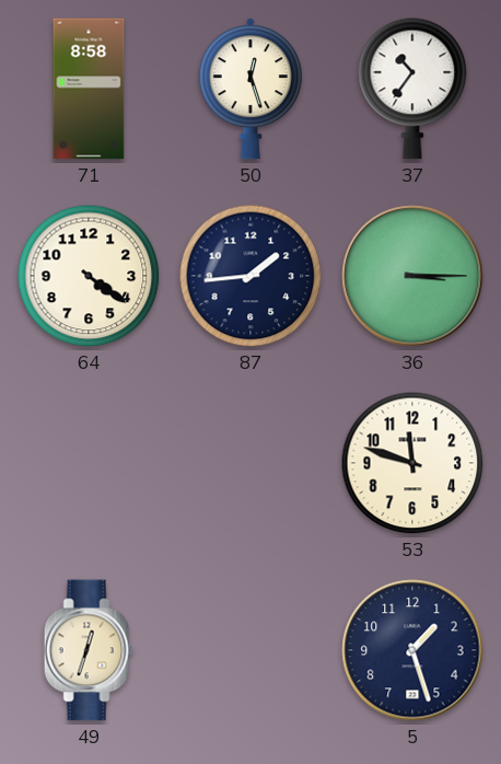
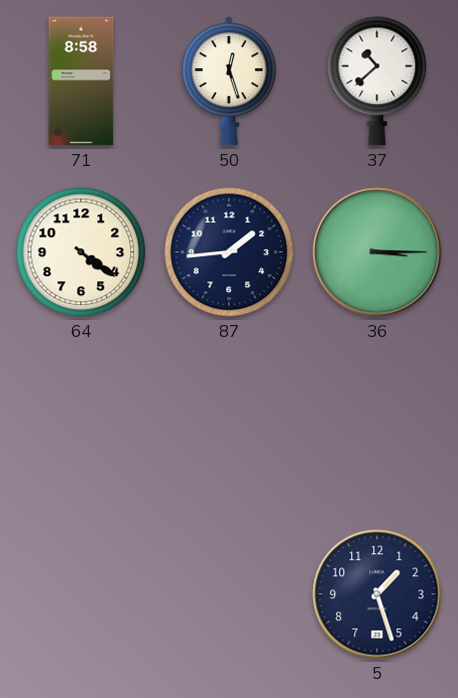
37: 10:36 -> 10:38
53: 11:48 -> none
49: 12:33 -> none
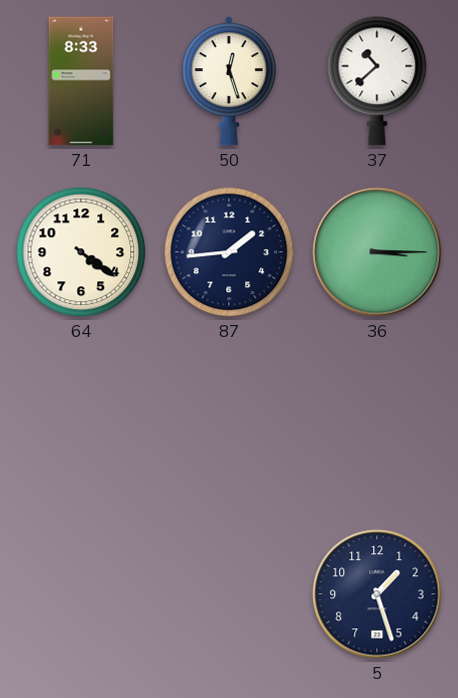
71: 8:58 -> 8:33
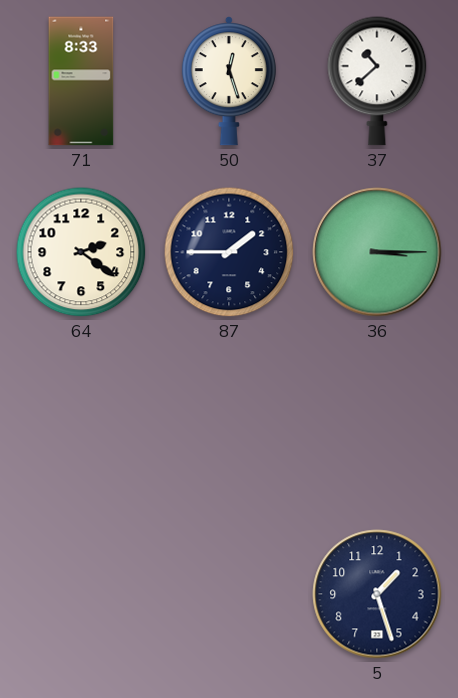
64: 4:21 -> 2:21
87: 1:44 -> 1:45
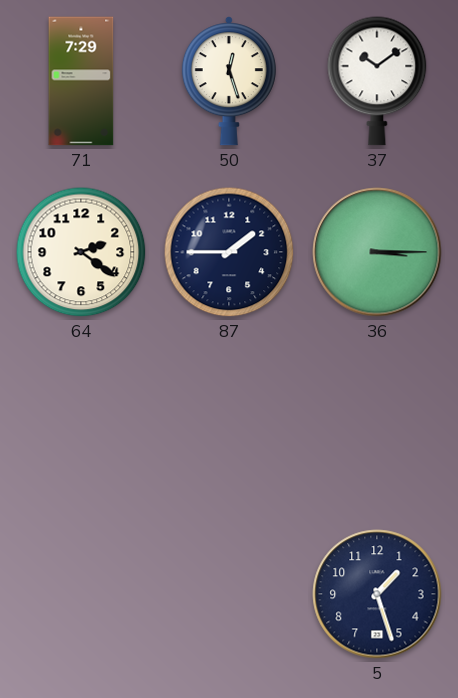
71: 8:33 -> 7:29
37: 10:38 -> 10:09
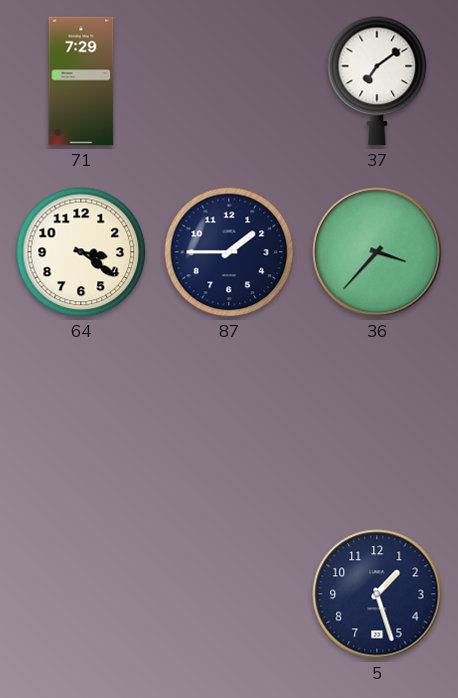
50: 12:27 -> none
37: 10:09 -> 7:09
64: 2:21 -> 3:21
36: 3:15 -> 3:37
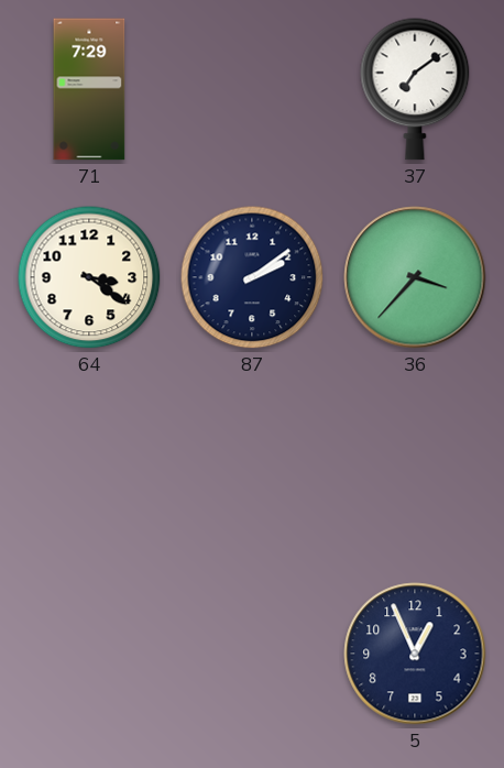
87: 1:45 -> 2:09
5: 1:27 -> 12:56
